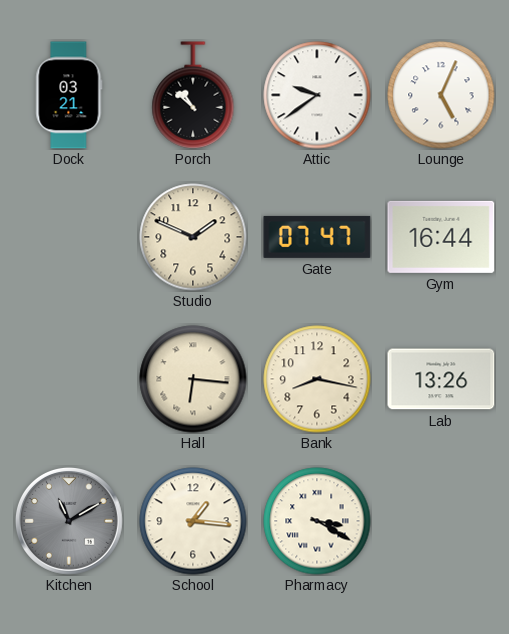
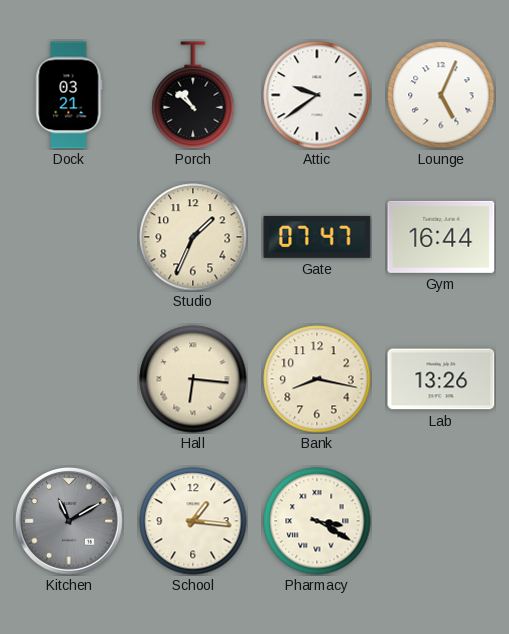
Studio: 1:49 -> 1:34
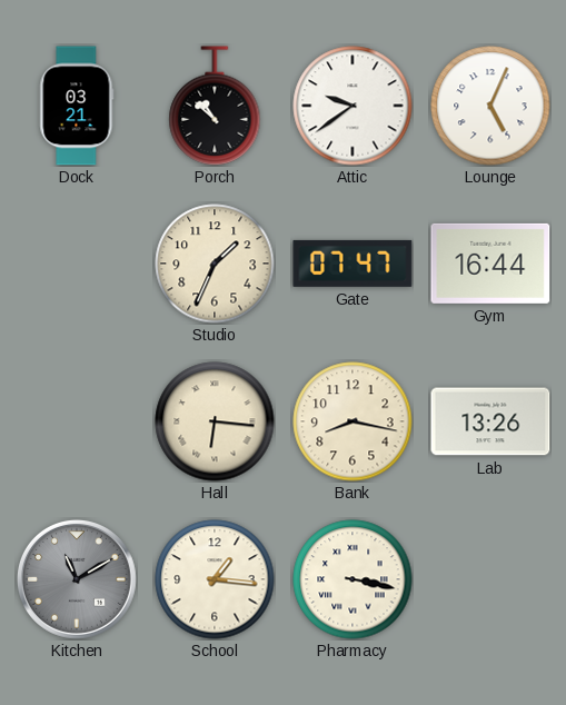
Pharmacy: 3:20 -> 3:17
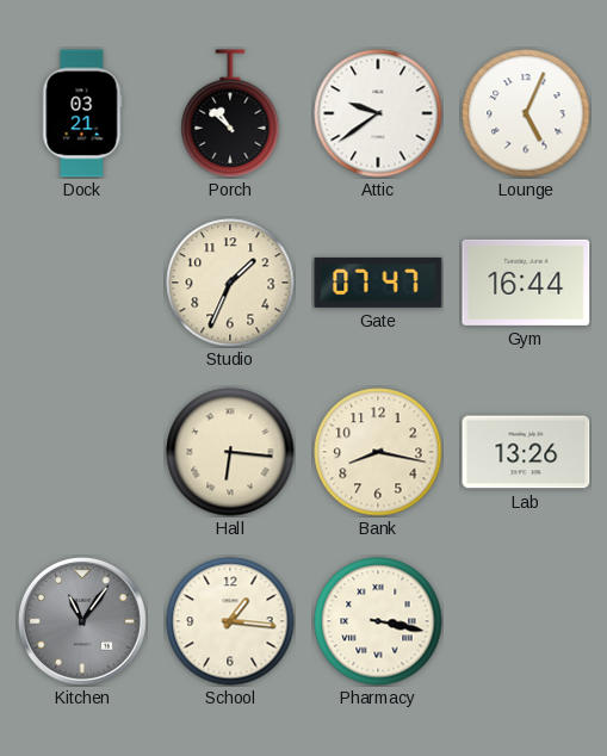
Kitchen: 11:10 -> 11:06
